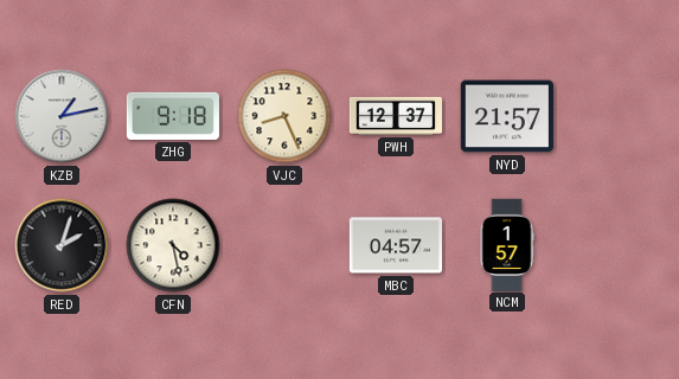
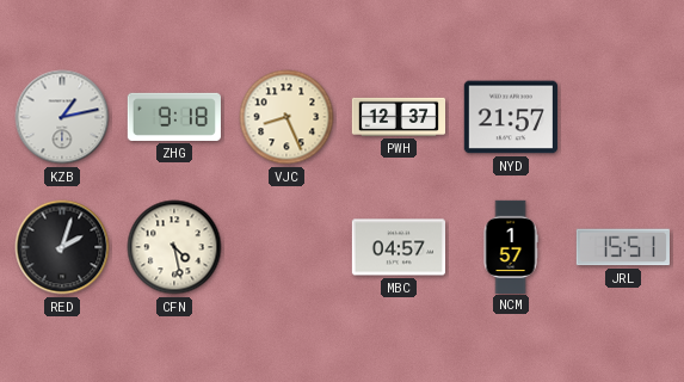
JRL: none -> 15:51
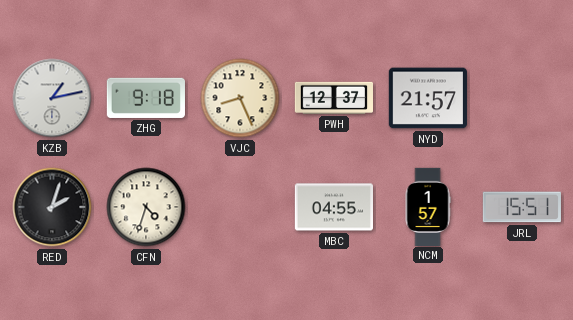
CFN: 4:28 -> 4:33
MBC: 04:57 -> 04:55
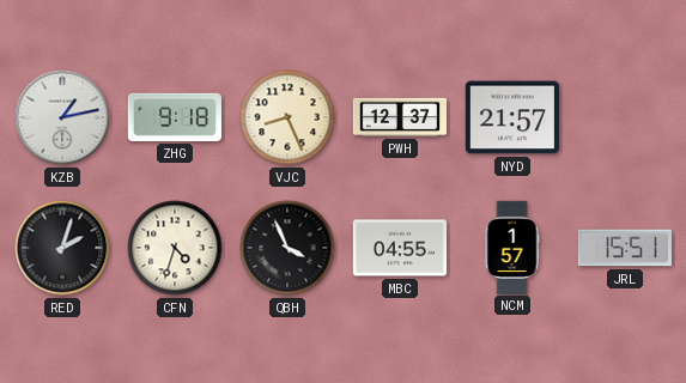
QBH: none -> 3:56
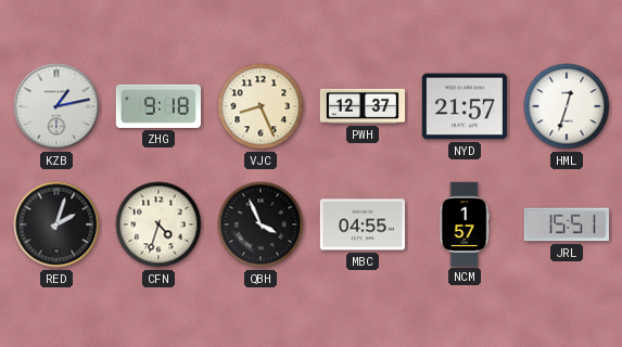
HML: none -> 12:33
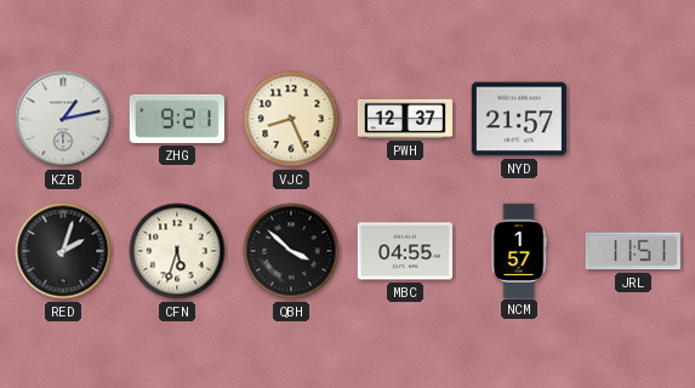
ZHG: 9:18 -> 9:21
HML: 12:33 -> none
CFN: 4:33 -> 5:33
QBH: 3:56 -> 3:52
JRL: 15:51 -> 11:51
